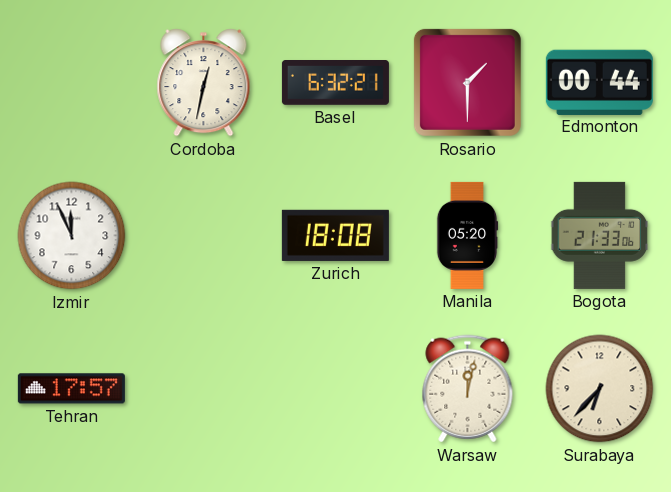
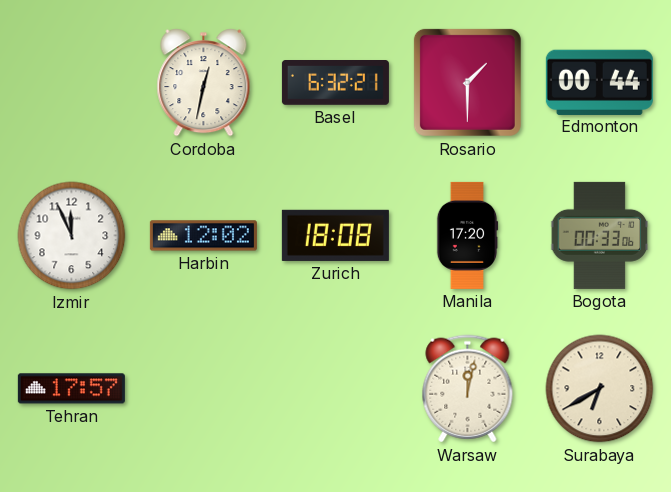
Harbin: none -> 12:02
Manila: 05:20 -> 17:20
Bogota: 21:33 -> 00:33
Surabaya: 6:37 -> 6:40
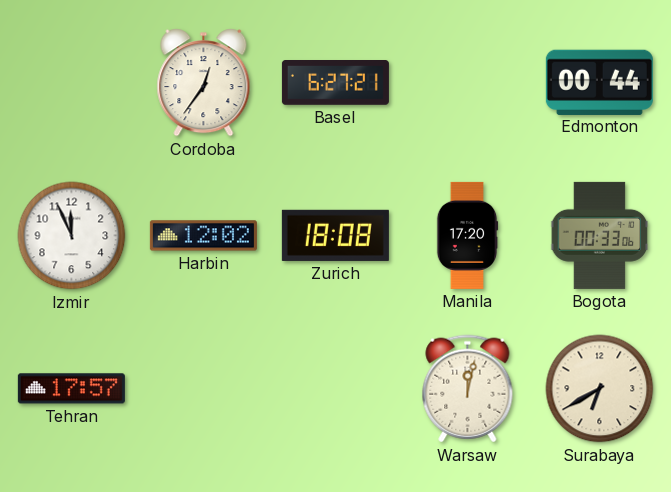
Cordoba: 12:32 -> 12:36
Basel: 6:32 -> 6:27
Rosario: 1:30 -> none
